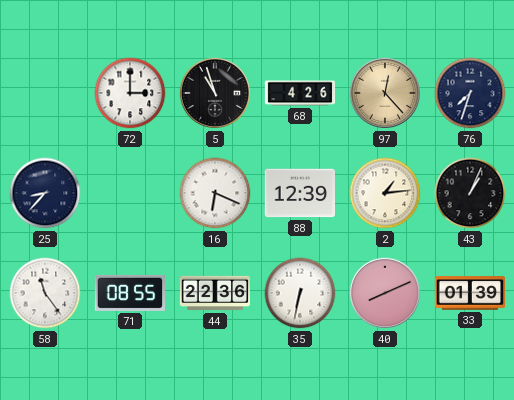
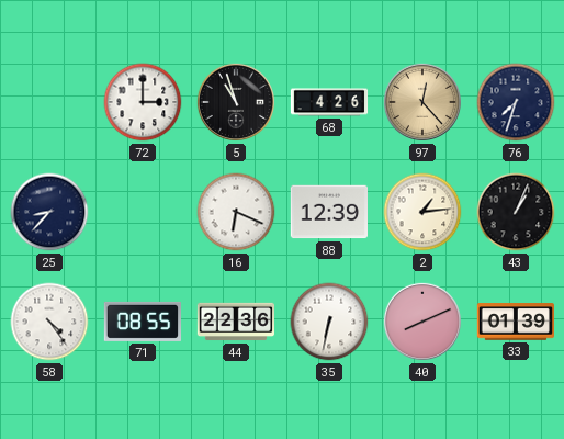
58: 11:24 -> 4:24
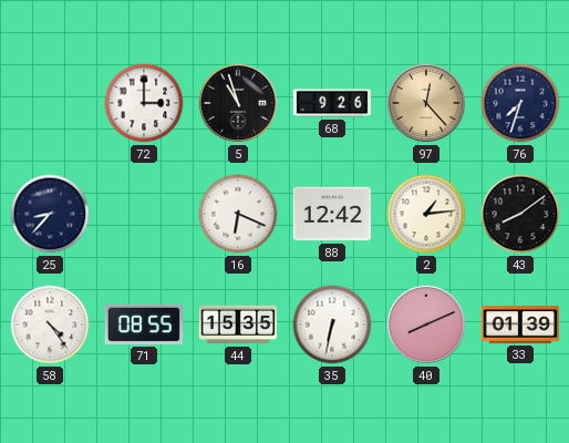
68: 4:26 -> 9:26
88: 12:39 -> 12:42
43: 1:04 -> 8:09
44: 22:36 -> 15:35
